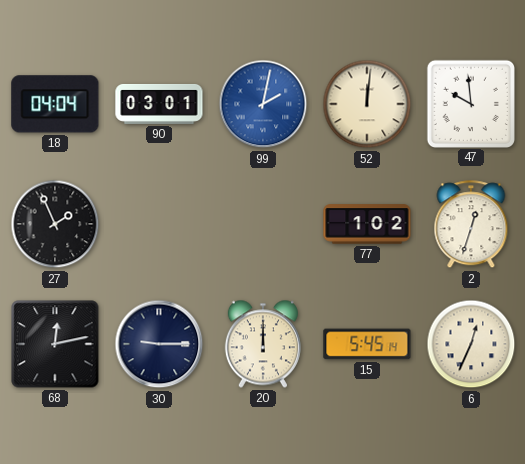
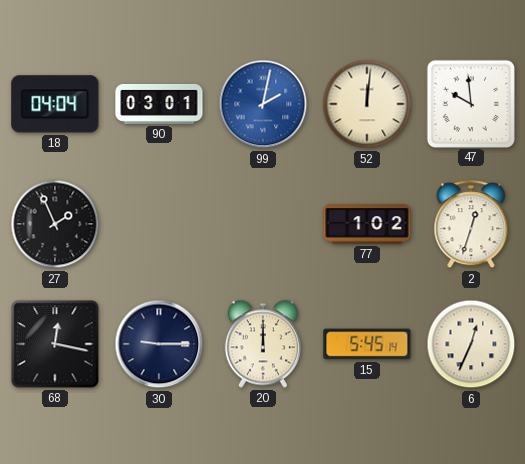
68: 12:13 -> 12:17
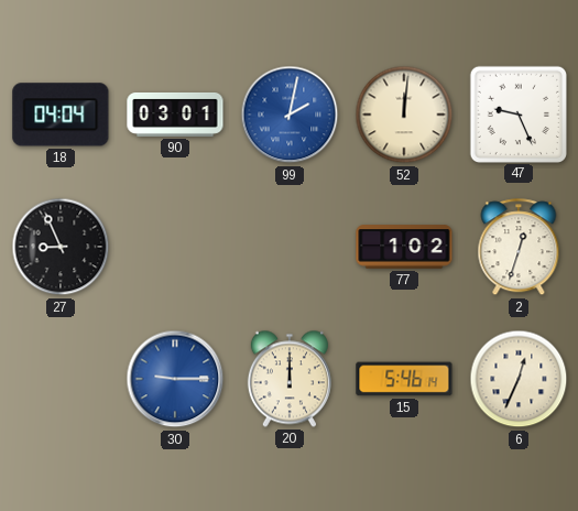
47: 9:59 -> 9:26
27: 1:56 -> 8:56
68: 12:17 -> none
30 dial: navy -> blue
15: 5:45 -> 5:46
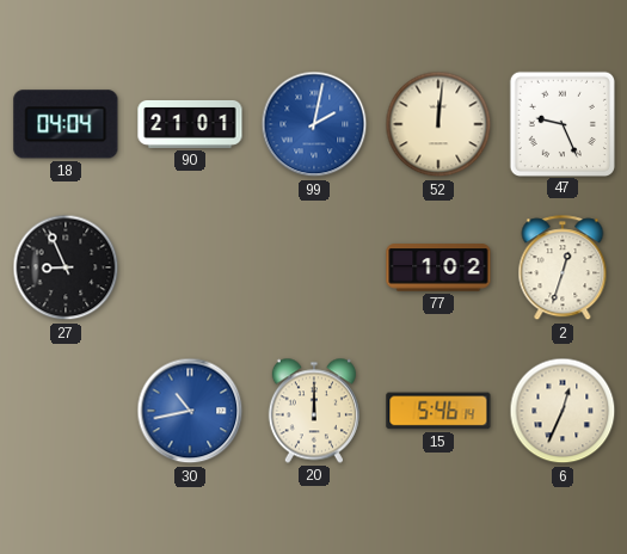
90: 03:01 -> 21:01
30: 9:15 -> 10:43
